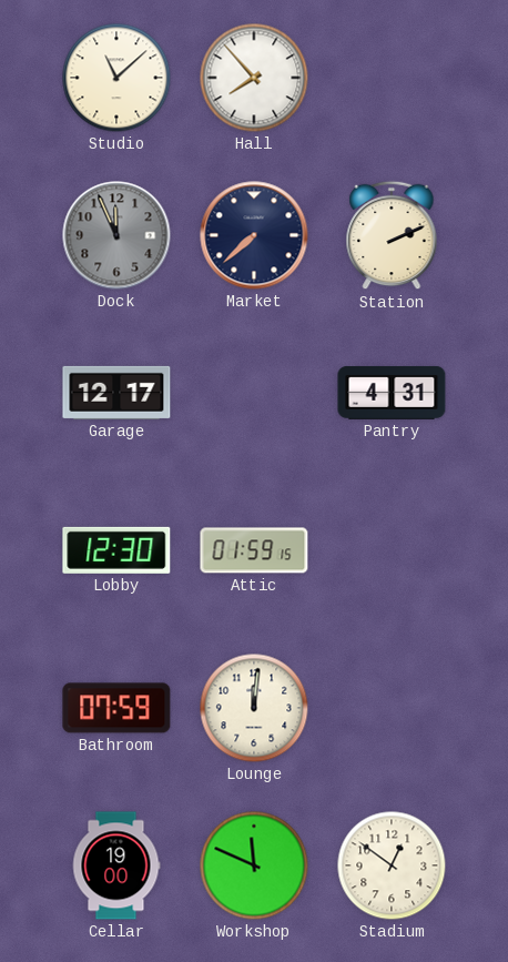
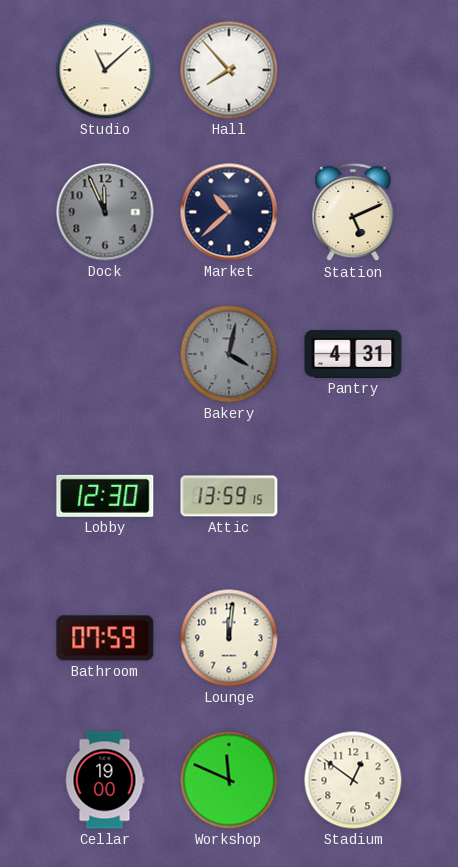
Market: 7:38 -> 10:38
Station: 2:11 -> 5:11
Garage: 12:17 -> none
Bakery: none -> 4:02
Attic: 01:59 -> 13:59
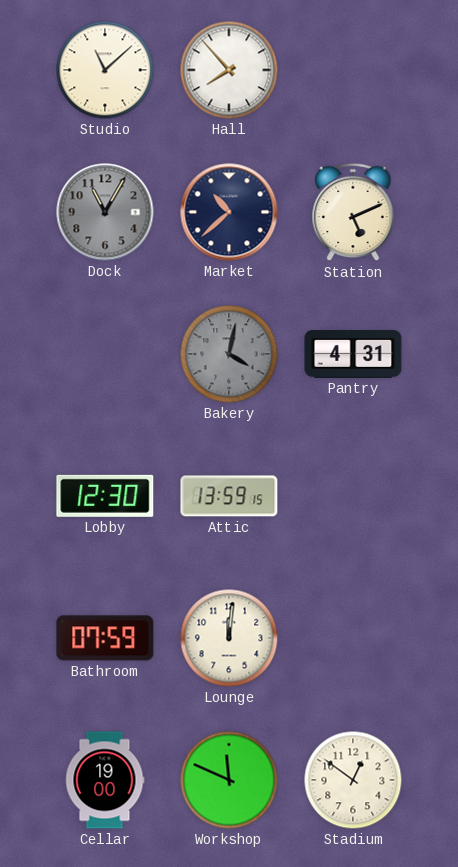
Dock: 11:56 -> 11:05
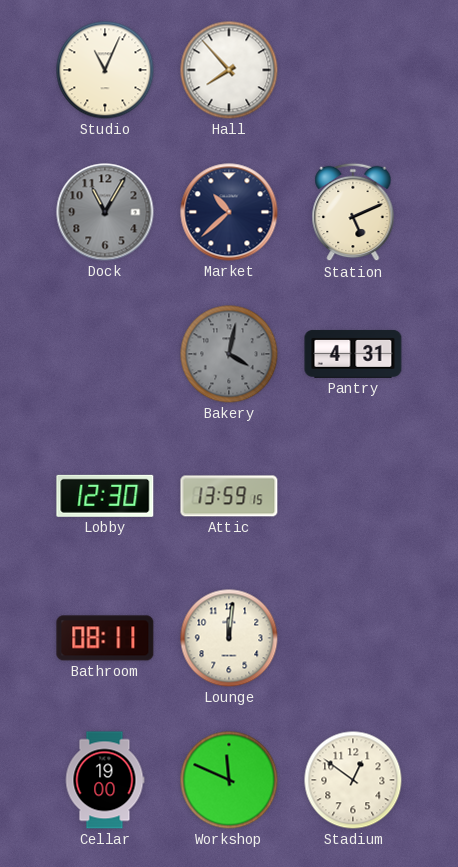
Studio: 11:08 -> 11:04
Bathroom: 07:59 -> 08:11
